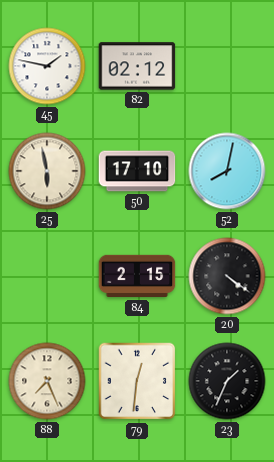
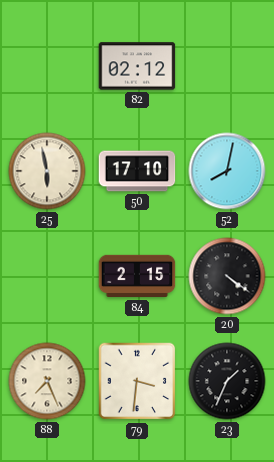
45: 1:47 -> none
79: 12:31 -> 3:31
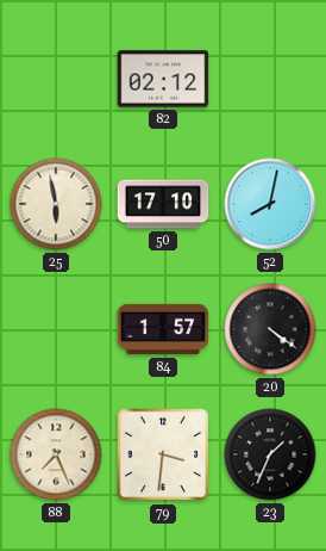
84: 2:15 -> 1:57
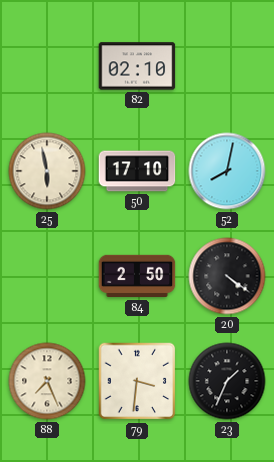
82: 02:12 -> 02:10
84: 1:57 -> 2:50
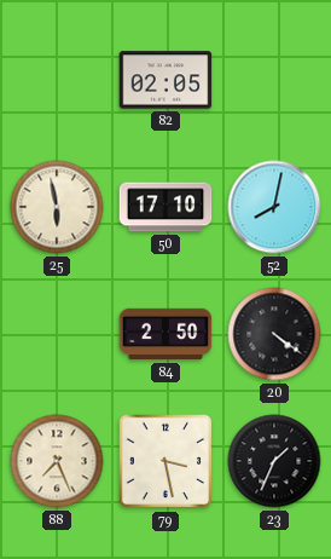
82: 02:10 -> 02:05
79: 3:31 -> 3:28
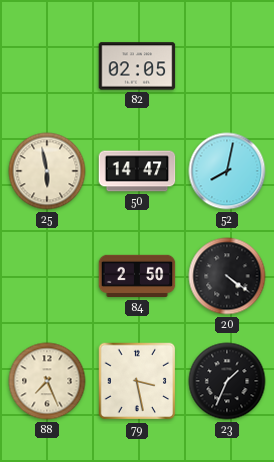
50: 17:10 -> 14:47
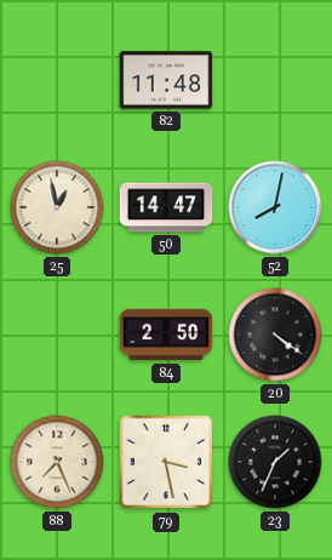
82: 02:05 -> 11:48
25: 5:58 -> 12:58
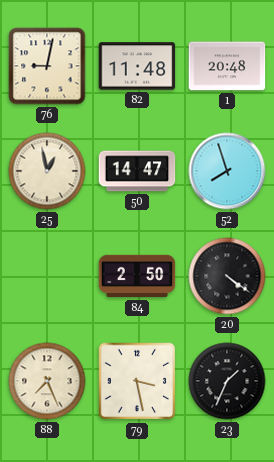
76: none -> 9:02
1: none -> 20:48
52: 8:02 -> 7:57
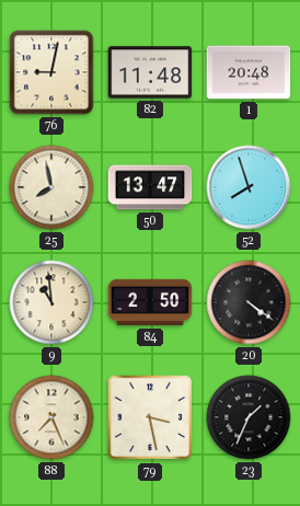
25: 12:58 -> 7:58
50: 14:47 -> 13:47
9: none -> 10:59
